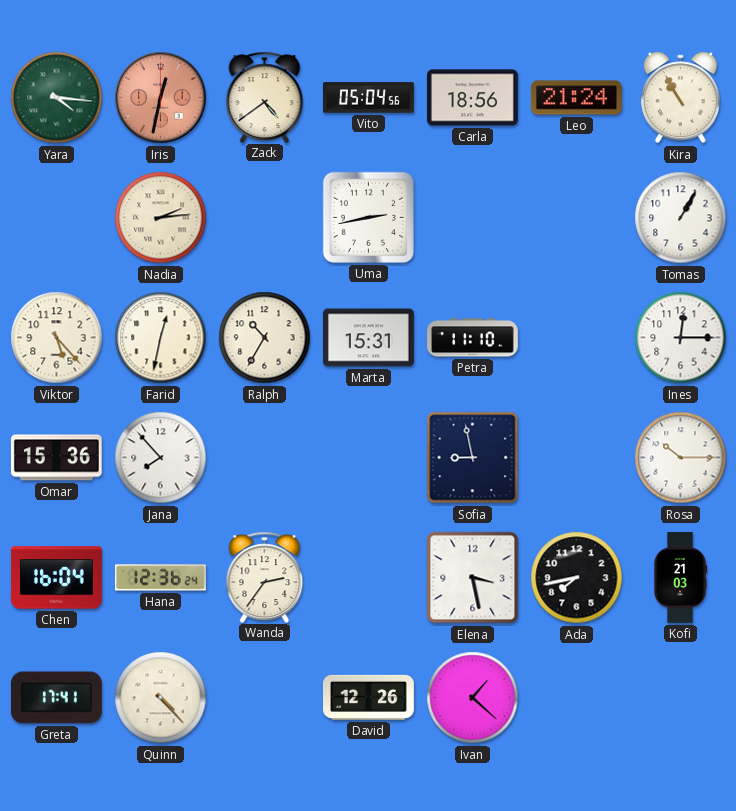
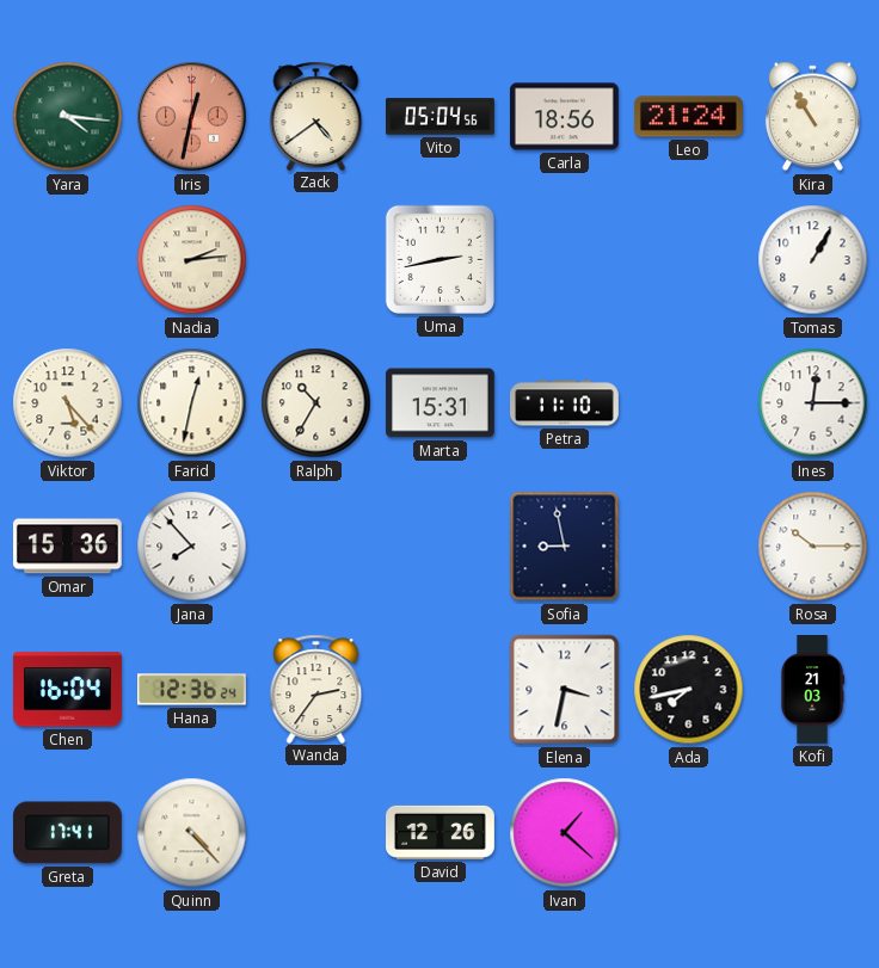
Elena: 3:28 -> 3:32
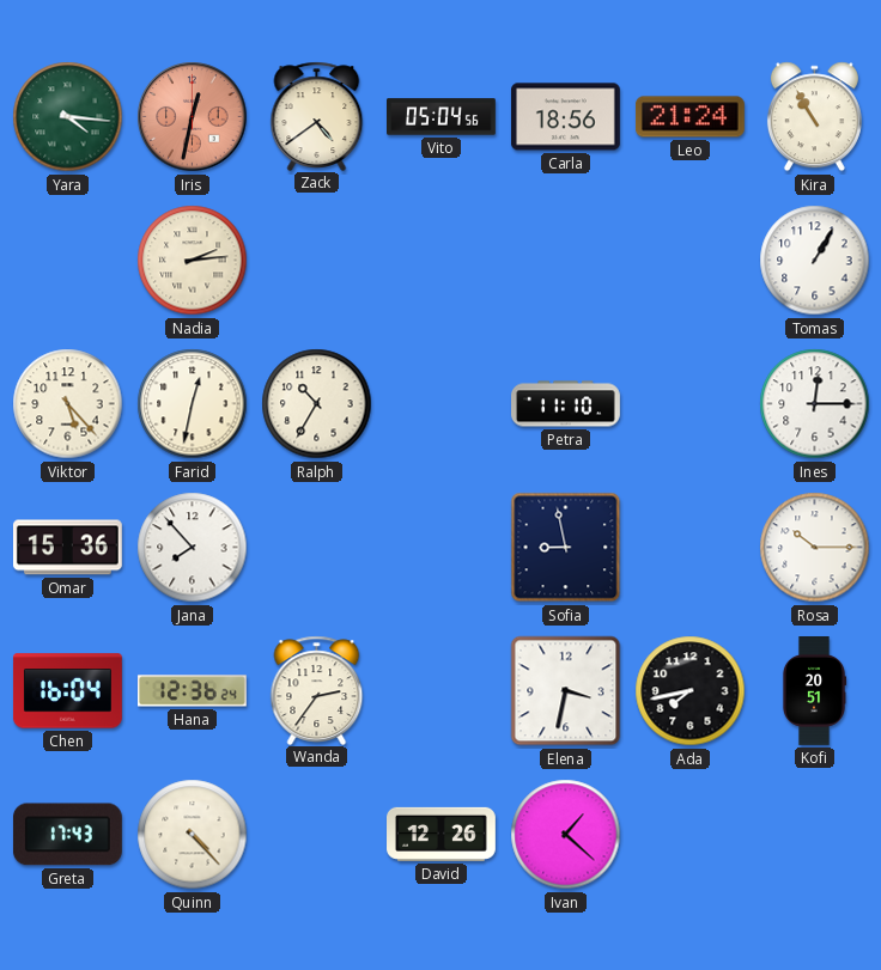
Uma: 2:43 -> none
Marta: 15:31 -> none
Kofi: 21:03 -> 20:51
Greta: 17:41 -> 17:43
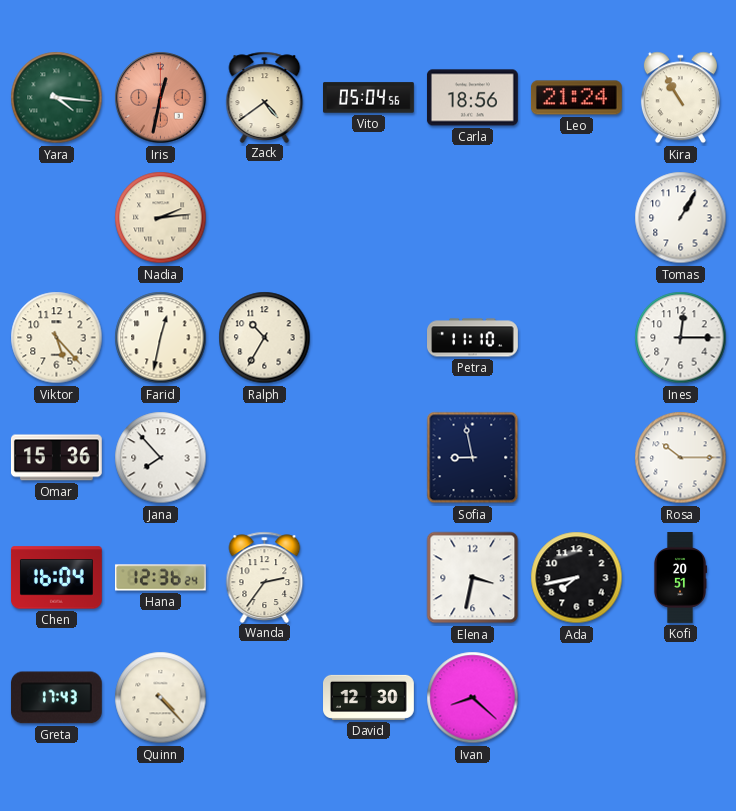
David: 12:26 -> 12:30
Ivan: 1:22 -> 8:22
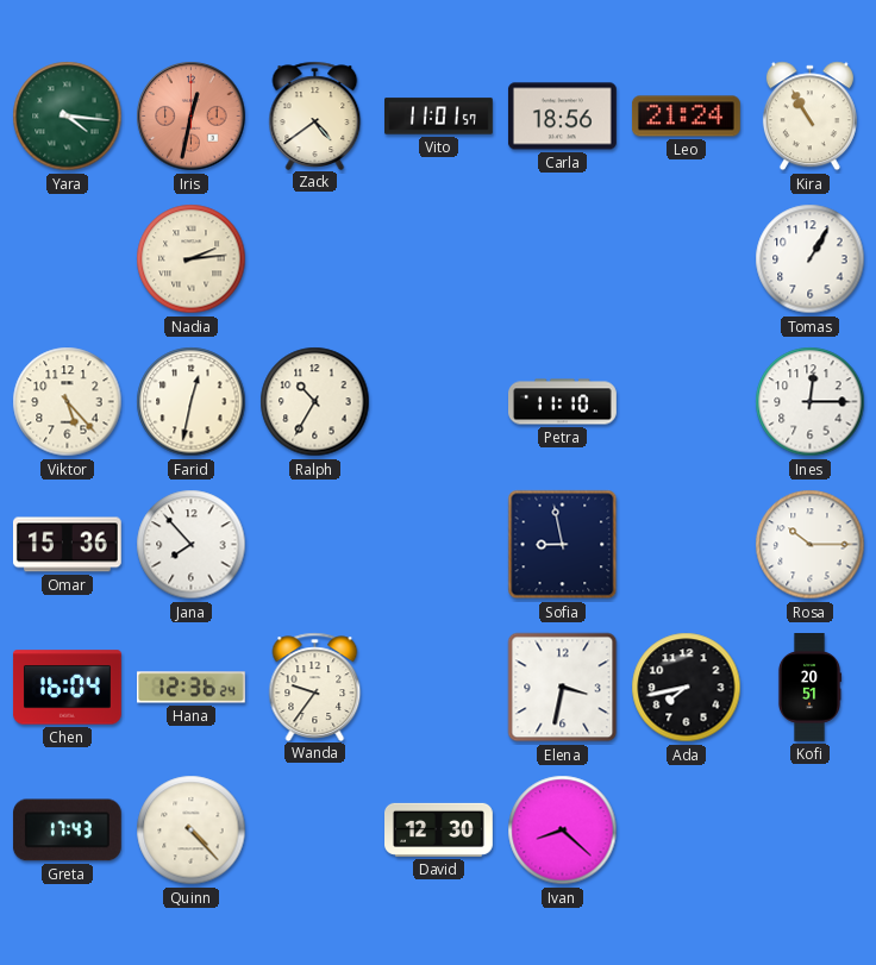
Vito: 05:04 -> 11:01
Wanda: 2:36 -> 9:36
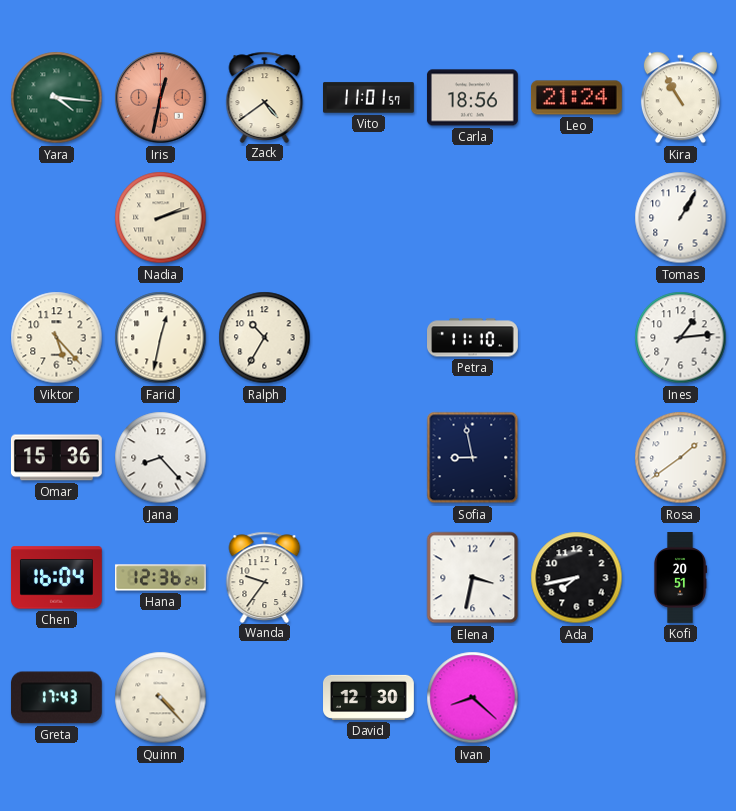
Nadia: 2:14 -> 2:12
Ines: 12:15 -> 1:14
Jana: 7:53 -> 8:23
Rosa: 10:15 -> 1:39
